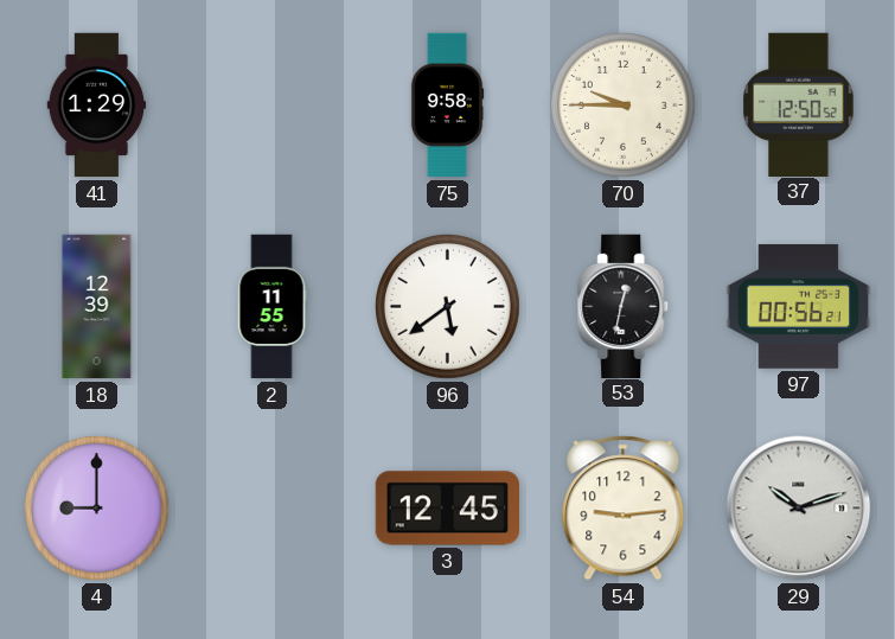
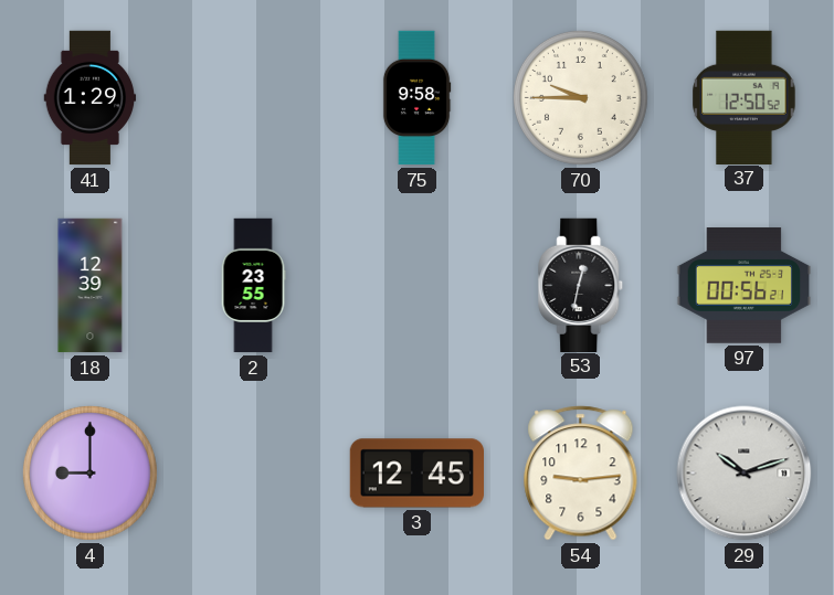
2: 11:55 -> 23:55
96: 5:39 -> none
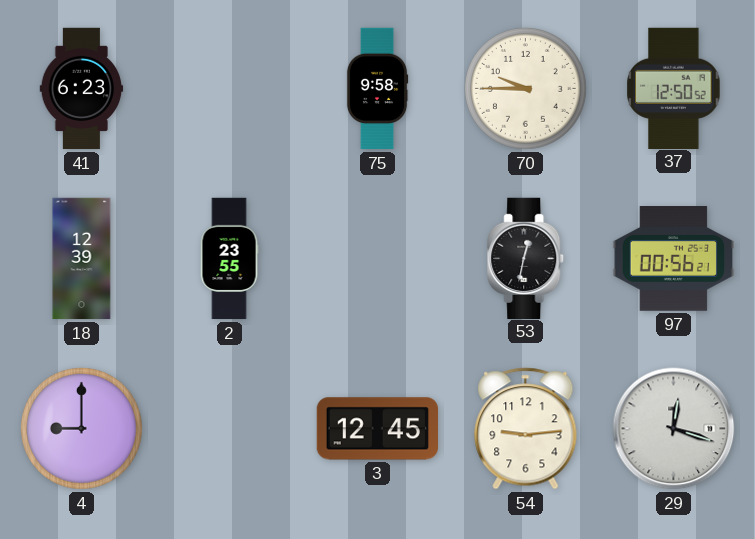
41: 1:29 -> 6:23
29: 10:12 -> 12:18
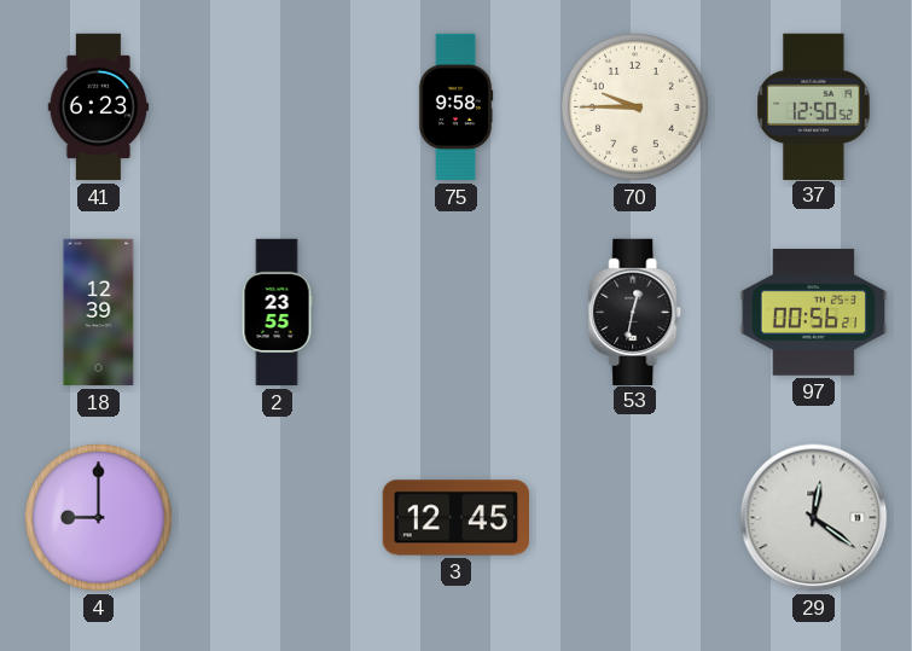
54: 9:14 -> none
29: 12:18 -> 12:21
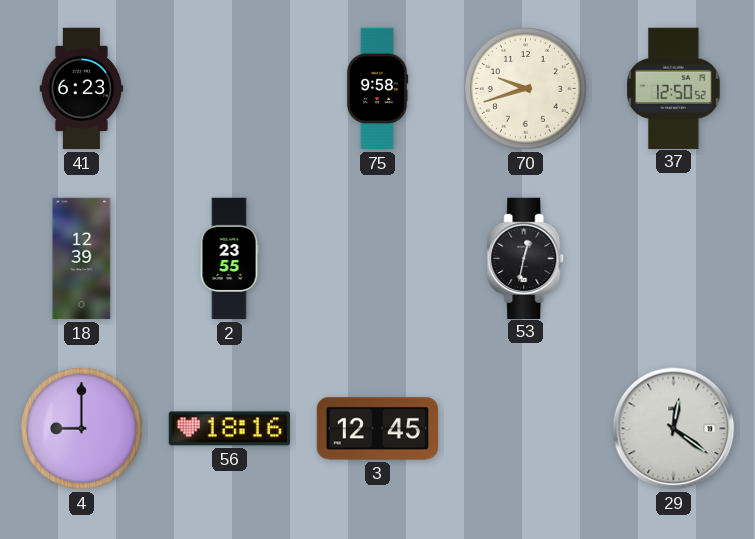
70: 9:45 -> 9:42
97: 00:56 -> none
56: none -> 18:16
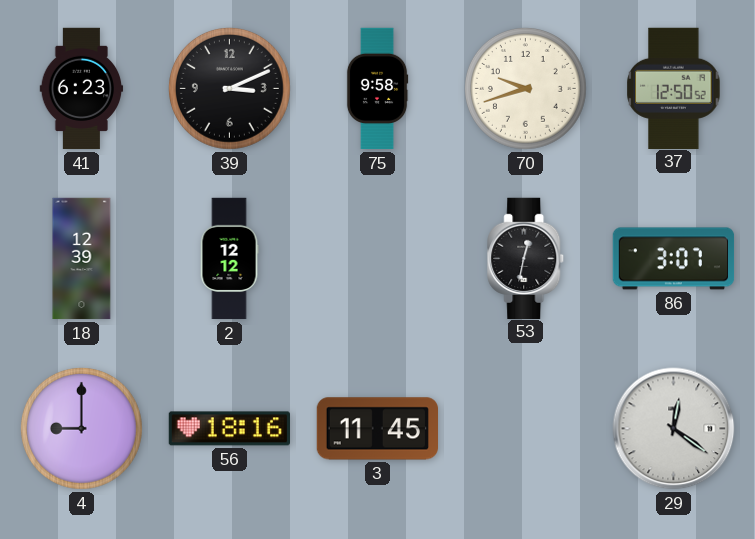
39: none -> 3:11
2: 23:55 -> 12:12
86: none -> 3:07
3: 12:45 -> 11:45
